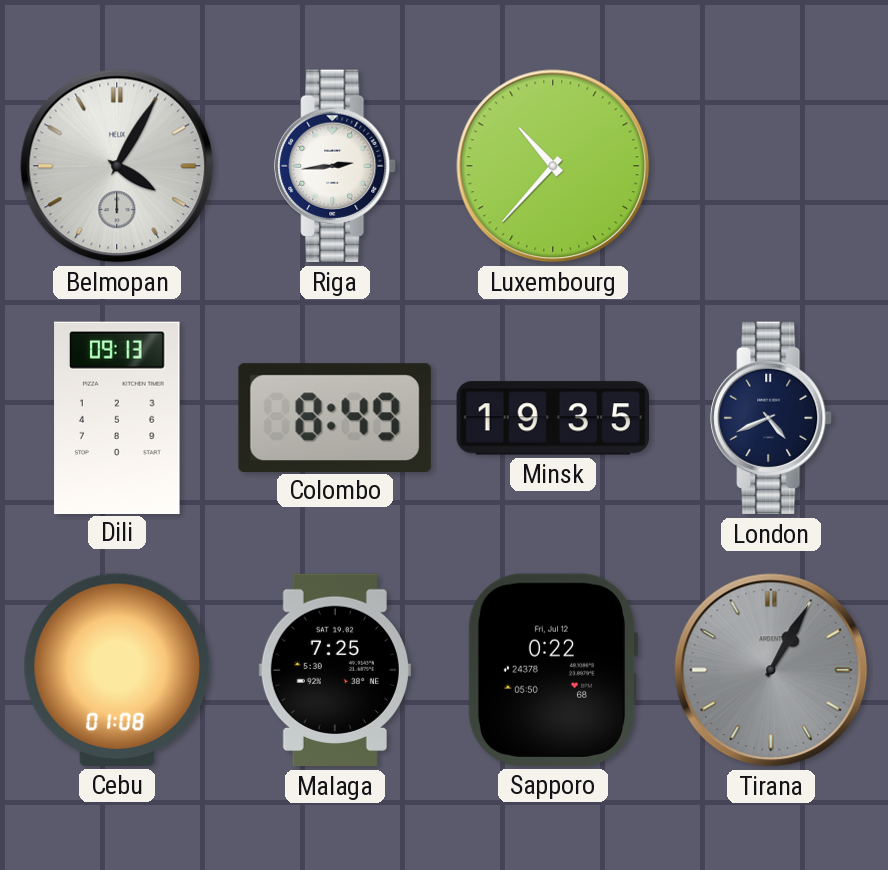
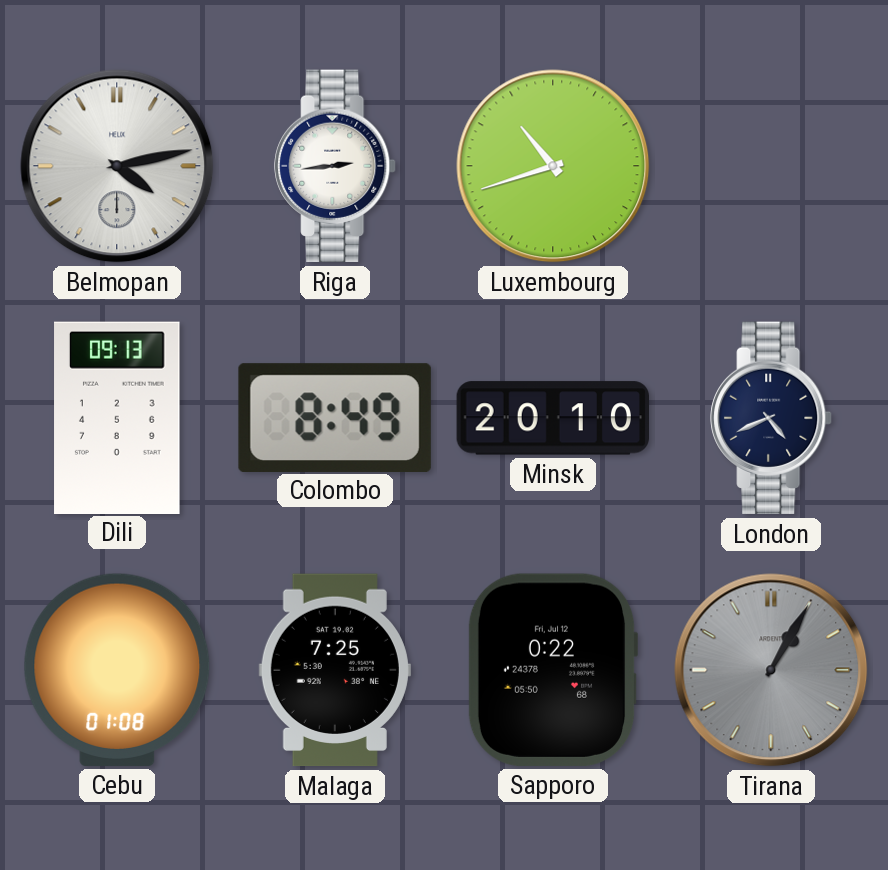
Belmopan: 4:05 -> 4:13
Luxembourg: 10:37 -> 10:42
Minsk: 19:35 -> 20:10
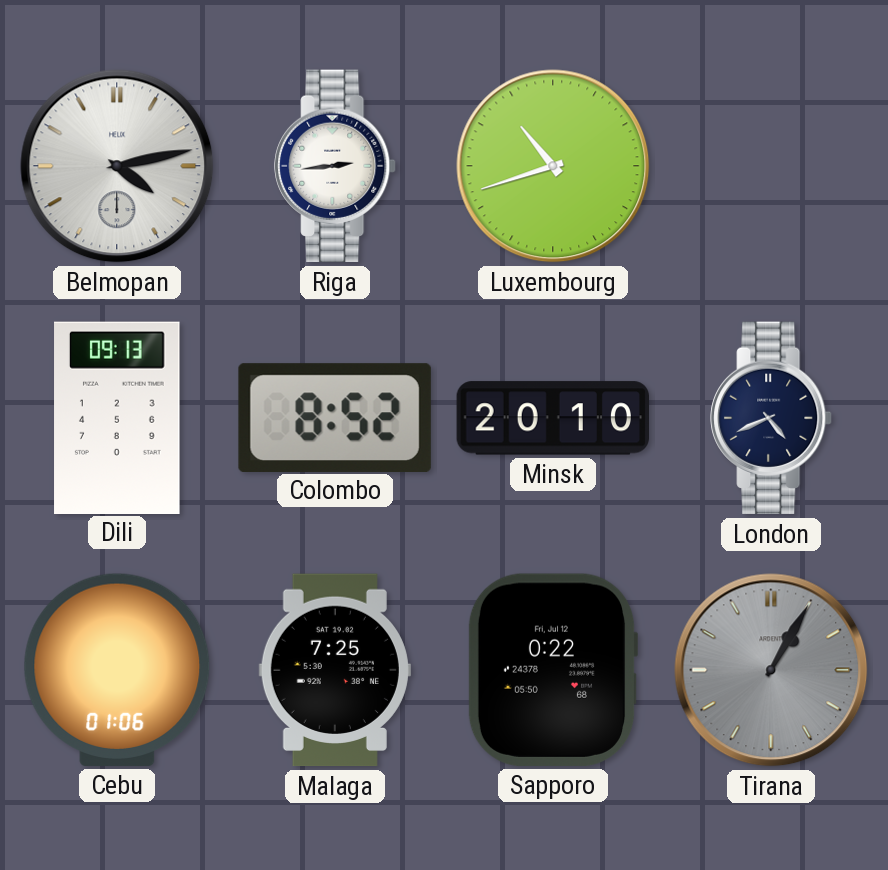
Colombo: 8:49 -> 8:52
Cebu: 01:08 -> 01:06
